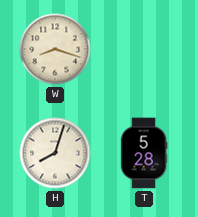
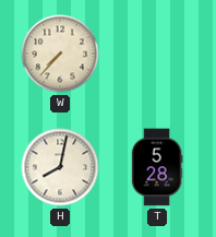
W: 8:18 -> 7:37
H: 8:03 -> 8:02
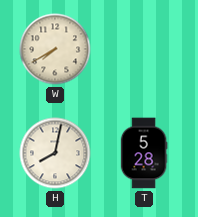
W: 7:37 -> 7:40
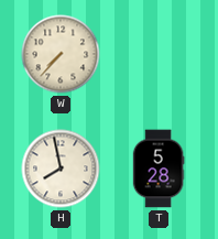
W: 7:40 -> 7:37
H: 8:02 -> 7:58
